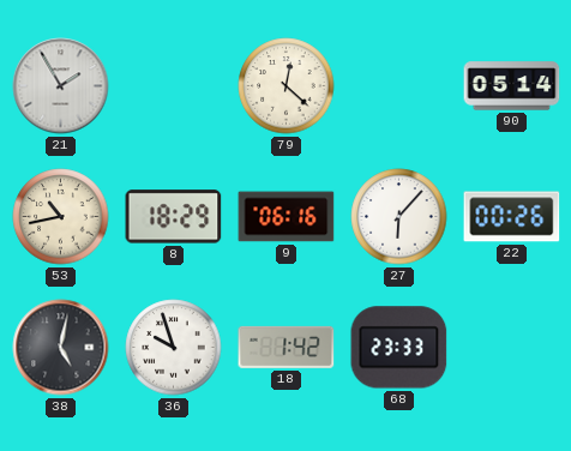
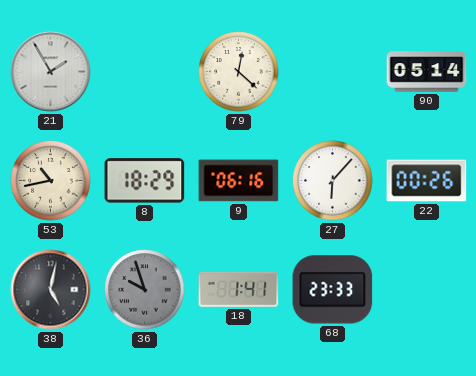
36 dial: white -> grey
18: 1:42 -> 1:41
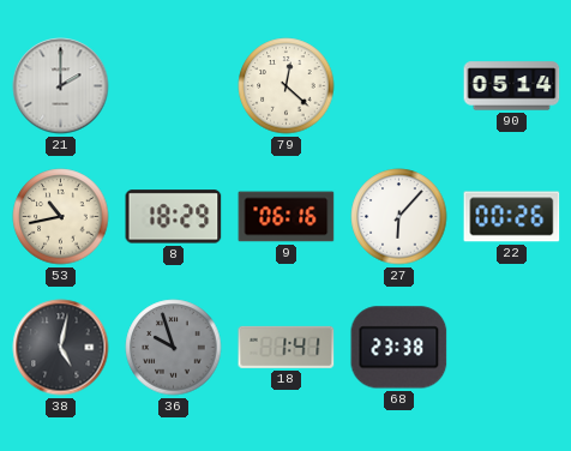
21: 1:55 -> 2:00
68: 23:33 -> 23:38
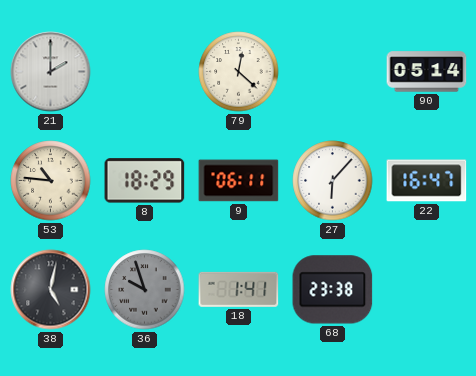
53: 10:43 -> 10:46
9: 06:16 -> 06:11
22: 00:26 -> 16:47
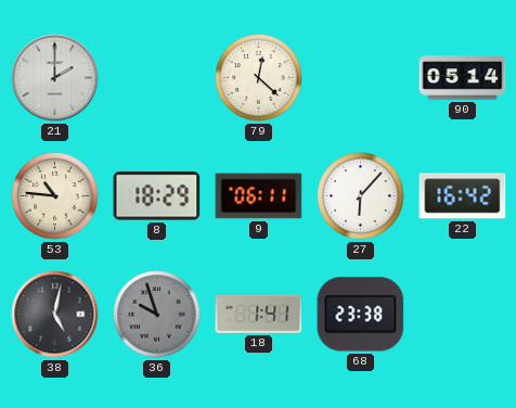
22: 16:47 -> 16:42
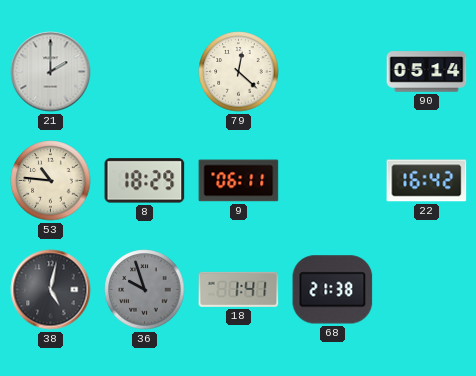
27: 6:07 -> none
68: 23:38 -> 21:38
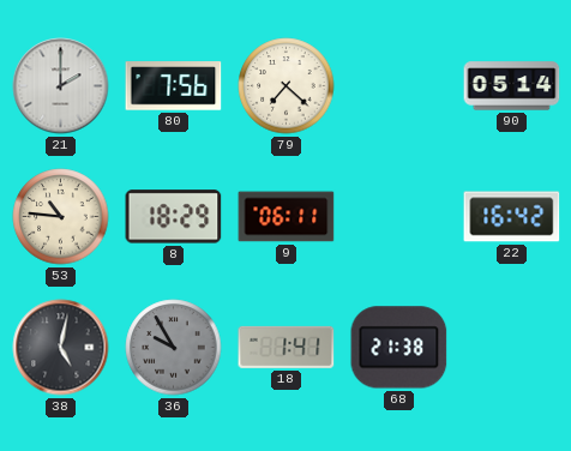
80: none -> 7:56
79: 12:22 -> 7:22
36: 9:57 -> 9:55
